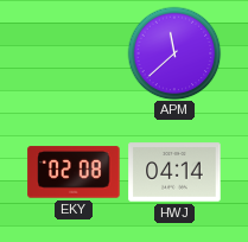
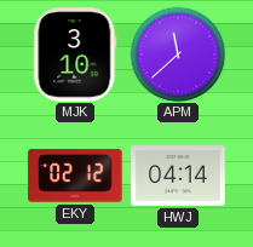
MJK: none -> 3:10
EKY: 02:08 -> 02:12
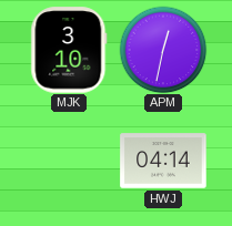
APM: 11:38 -> 12:32
EKY: 02:12 -> none
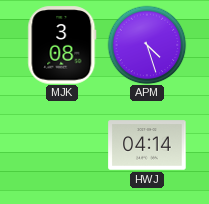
MJK: 3:10 -> 3:08
APM: 12:32 -> 4:27
